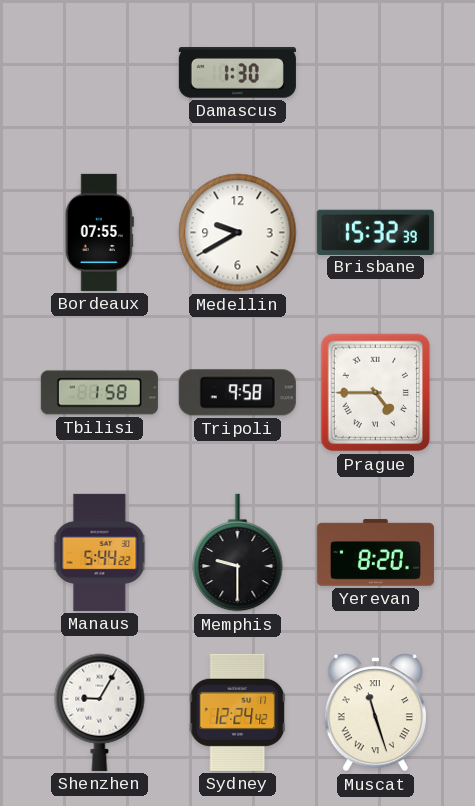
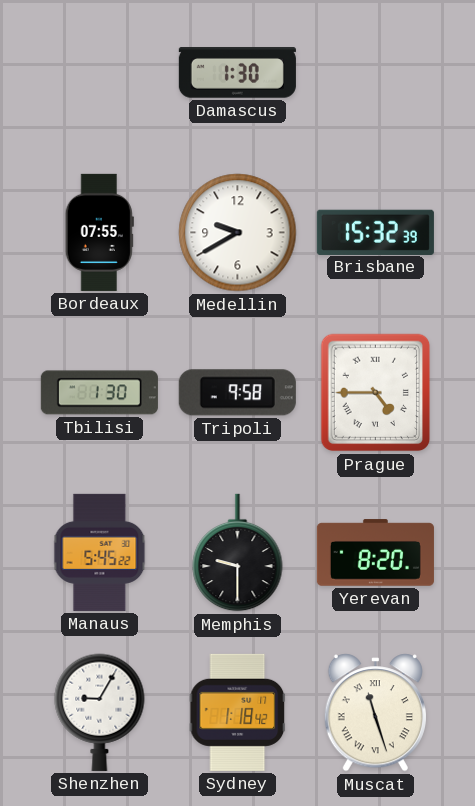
Tbilisi: 1:58 -> 1:30
Manaus: 5:44 -> 5:45
Sydney: 12:24 -> 1:18
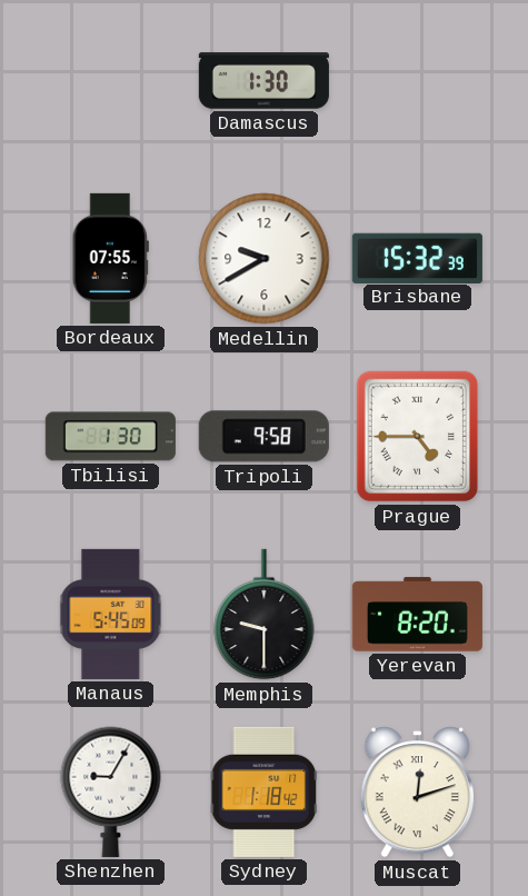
Manaus: 5:45:22 -> 5:45:09
Muscat: 11:27 -> 12:12
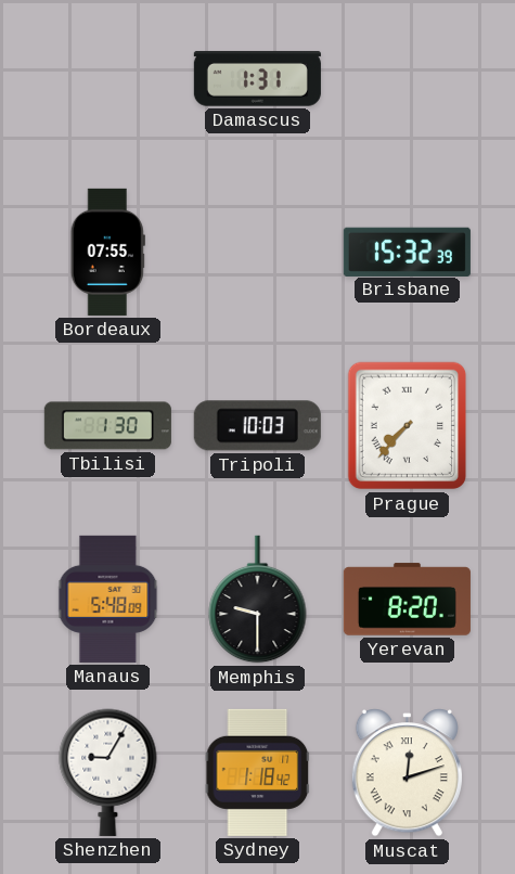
Damascus: 1:30 -> 1:31
Medellin: 9:40 -> none
Tripoli: 9:58 -> 10:03
Prague: 4:45 -> 7:37
Manaus: 5:45 -> 5:48
